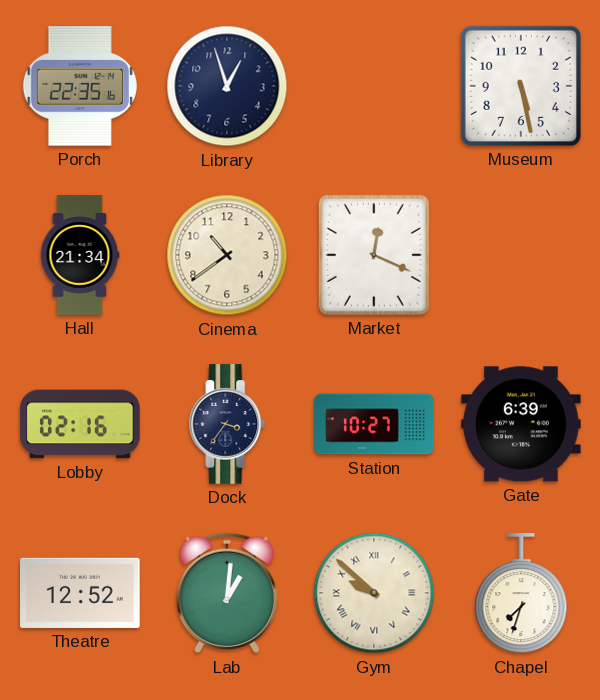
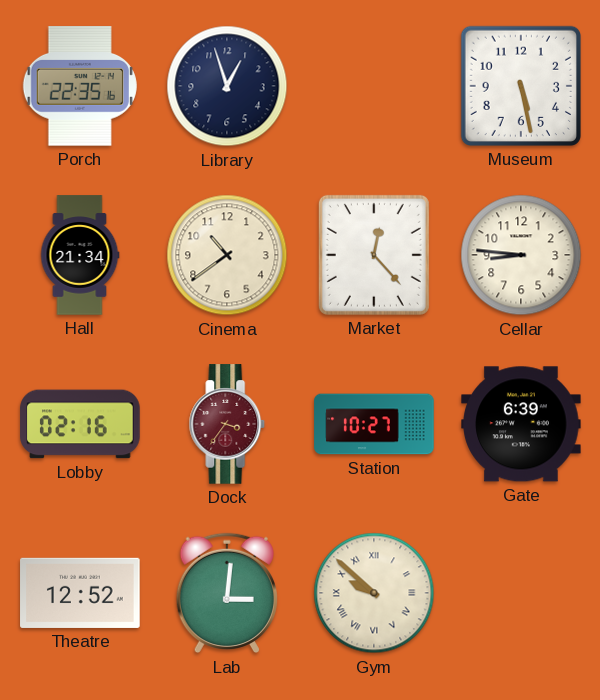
Market: 12:19 -> 12:23
Cellar: none -> 8:46
Dock dial: navy -> burgundy
Lab: 1:01 -> 3:01
Chapel: 7:33 -> none
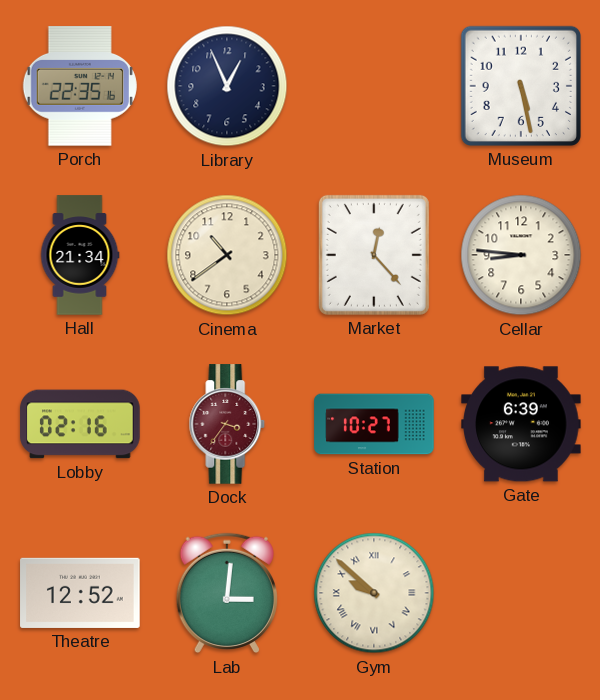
Library: 12:57 -> 12:56
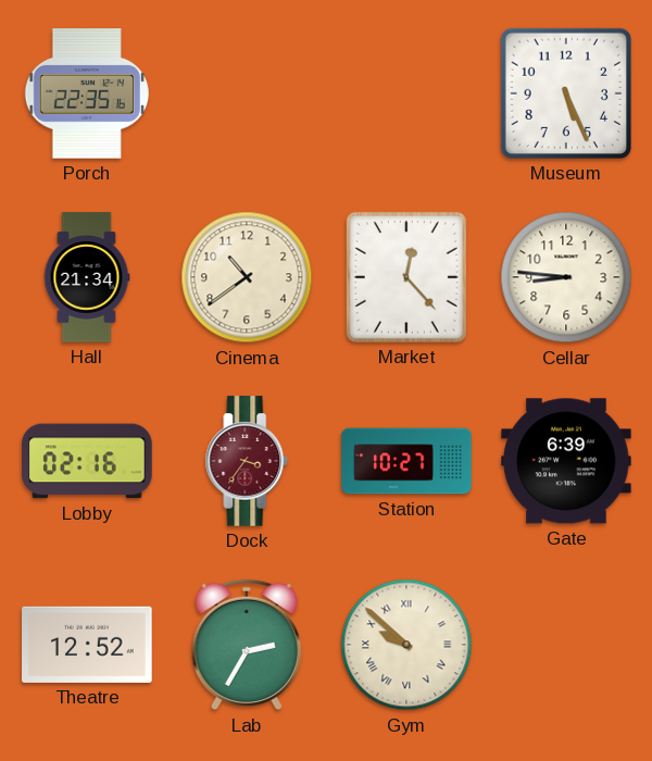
Library: 12:56 -> none
Museum: 5:28 -> 5:26
Lab: 3:01 -> 2:35
